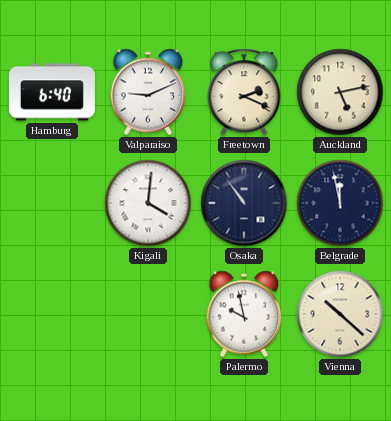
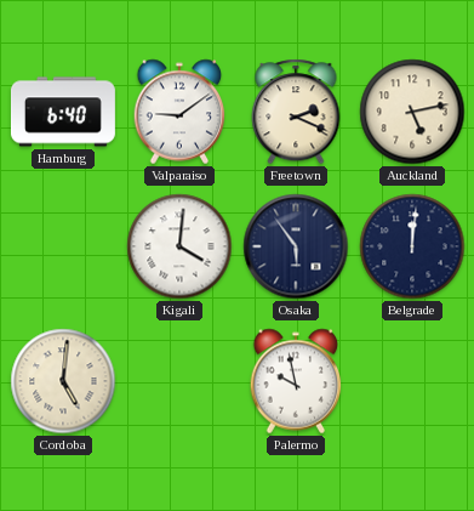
Valparaiso: 9:11 -> 9:09
Osaka: 10:54 -> 5:54
Belgrade: 11:58 -> 12:01
Cordoba: none -> 5:01
Vienna: 10:22 -> none
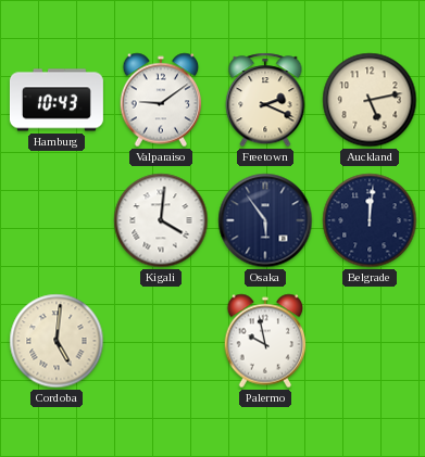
Hamburg: 6:40 -> 10:43
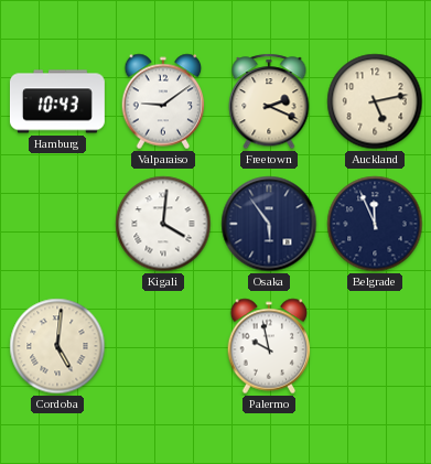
Belgrade: 12:01 -> 11:56
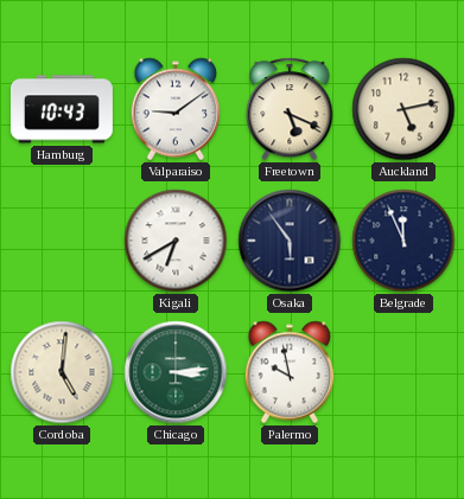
Freetown: 2:19 -> 5:19
Kigali: 4:01 -> 6:40
Chicago: none -> 3:14
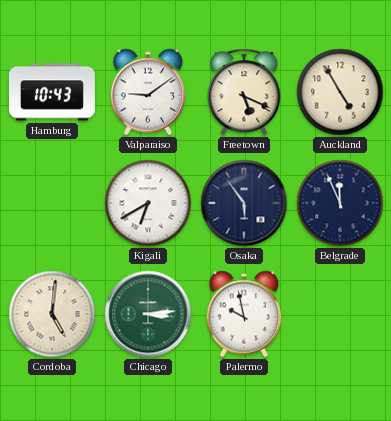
Auckland: 5:13 -> 4:55
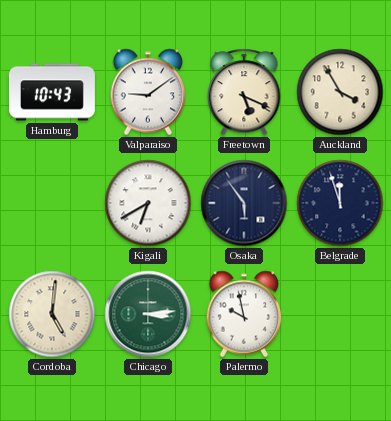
Auckland: 4:55 -> 3:55
Belgrade: 11:56 -> 11:57
